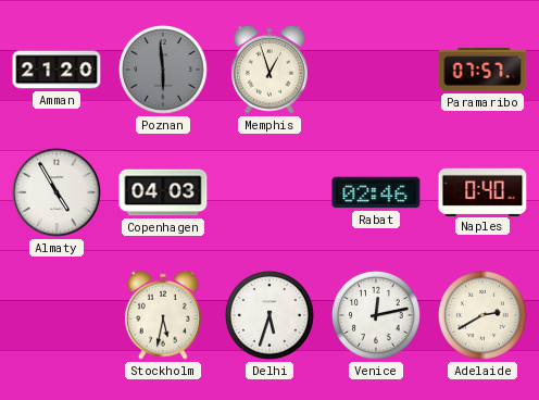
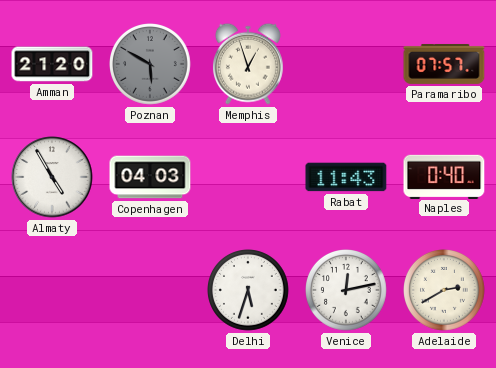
Poznan: 5:59 -> 5:50
Rabat: 02:46 -> 11:43
Stockholm: 5:32 -> none
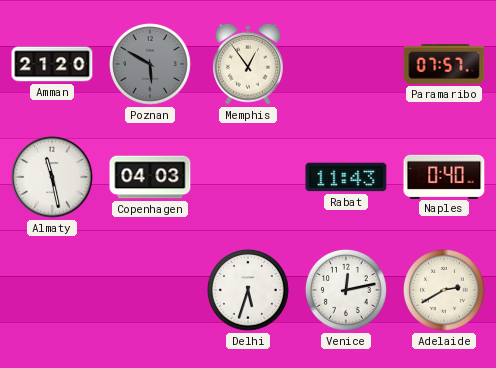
Memphis: 12:57 -> 12:54
Almaty: 4:55 -> 11:28
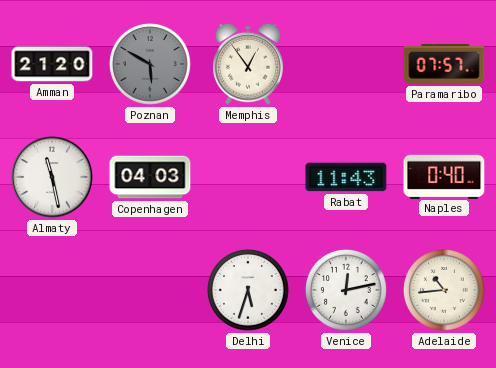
Adelaide: 2:40 -> 10:44
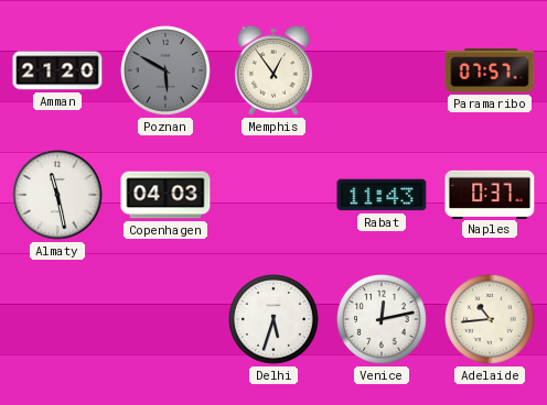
Naples: 0:40 -> 0:37
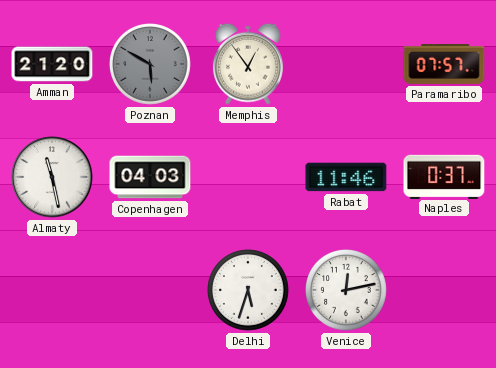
Rabat: 11:43 -> 11:46
Adelaide: 10:44 -> none
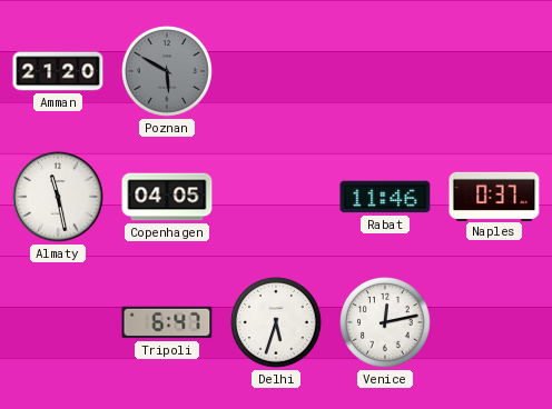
Memphis: 12:54 -> none
Paramaribo: 07:57 -> none
Copenhagen: 04:03 -> 04:05
Tripoli: none -> 6:47
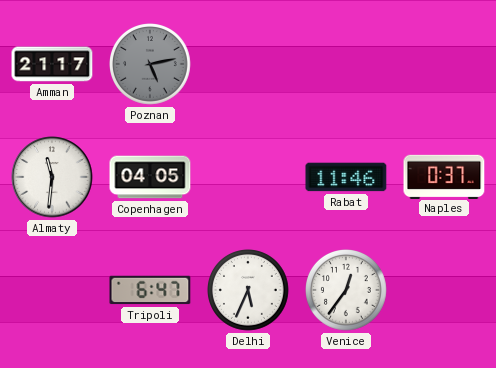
Amman: 21:20 -> 21:17
Poznan: 5:50 -> 5:13
Almaty: 11:28 -> 11:31
Delhi: 5:33 -> 5:34
Venice: 12:13 -> 12:36
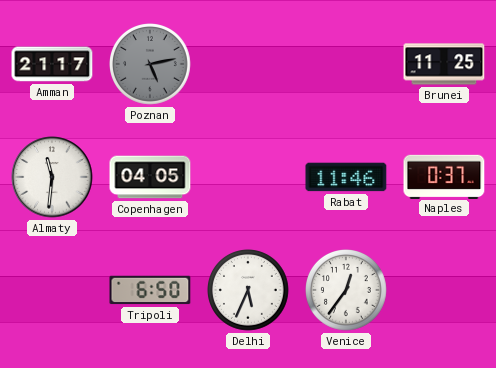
Brunei: none -> 11:25
Tripoli: 6:47 -> 6:50
